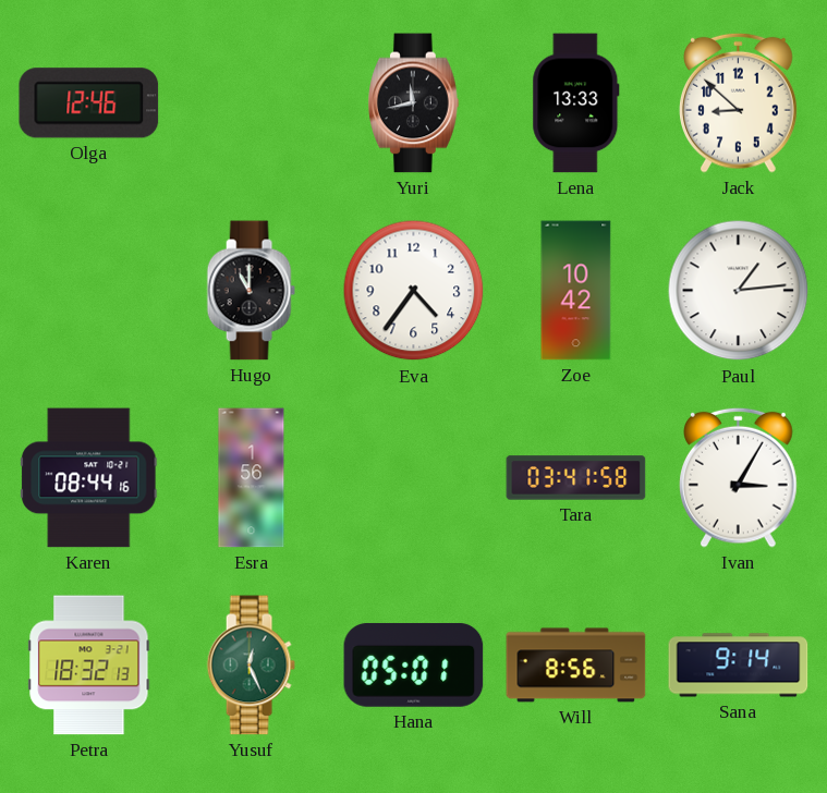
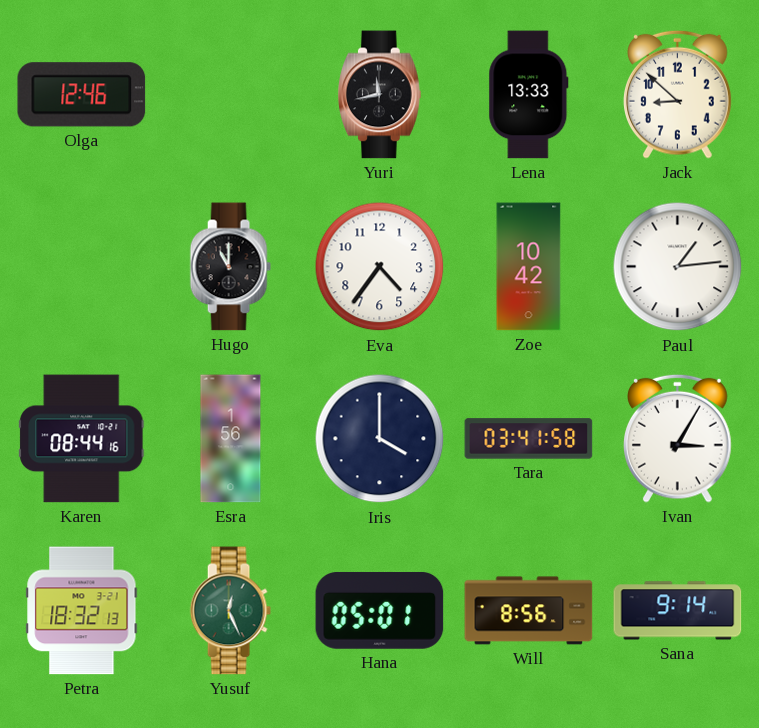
Iris: none -> 4:00
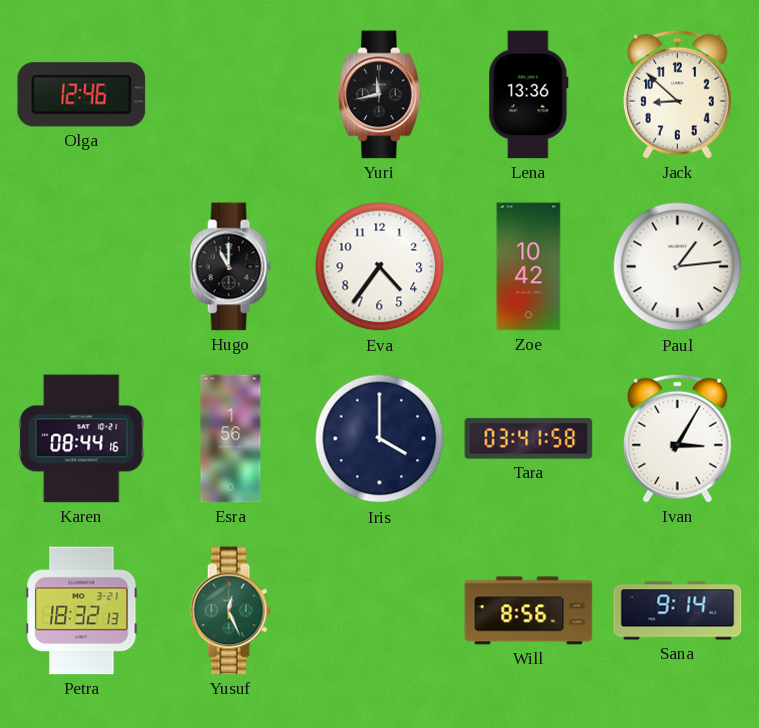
Lena: 13:33 -> 13:36
Hana: 05:01 -> none
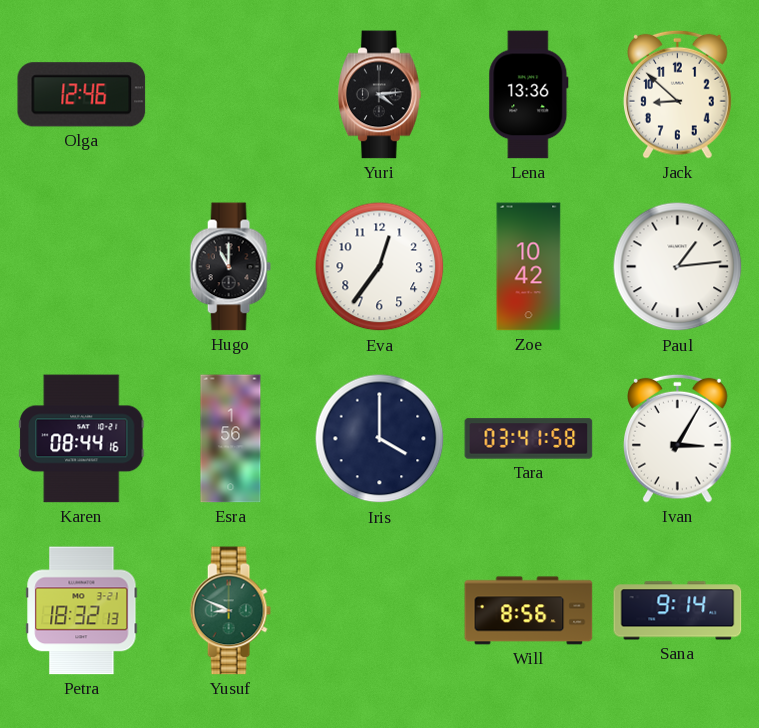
Yuri: 11:43 -> 4:14
Eva: 4:36 -> 12:36
Yusuf: 12:26 -> 8:49
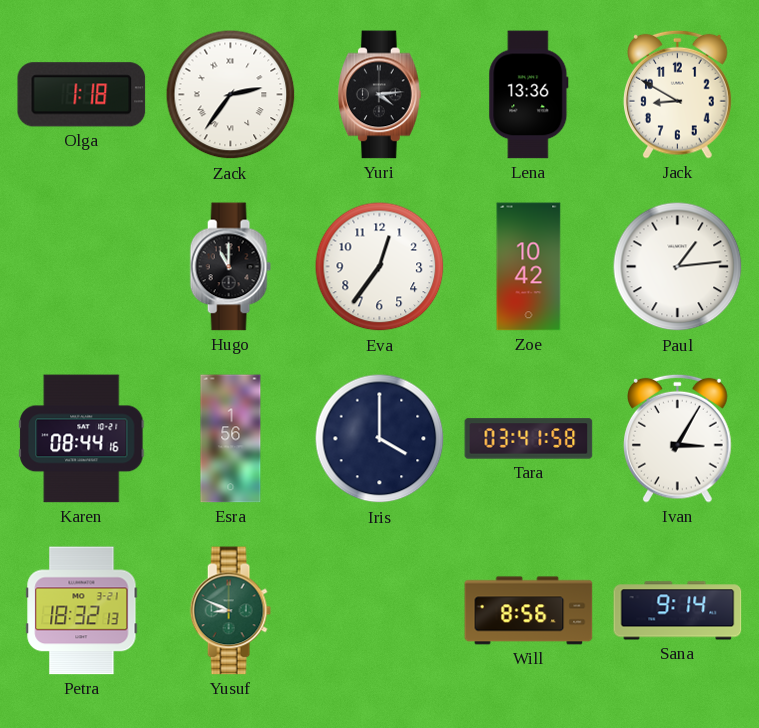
Olga: 12:46 -> 1:18
Zack: none -> 2:36
Jack: 8:52 -> 8:50
